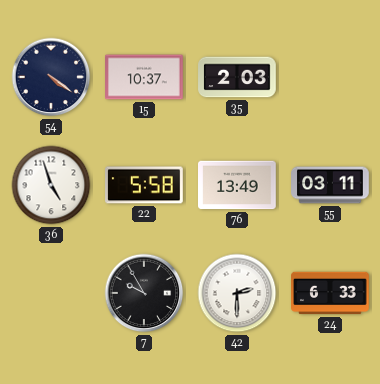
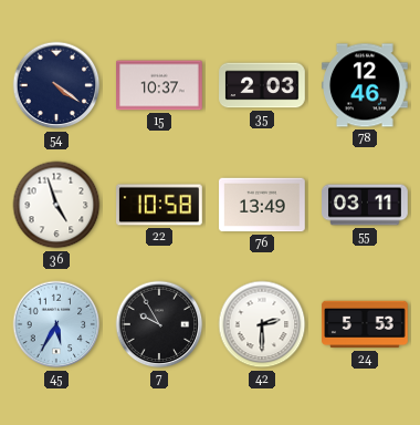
78: none -> 12:46
22: 5:58 -> 10:58
45: none -> 5:35
24: 6:33 -> 5:53
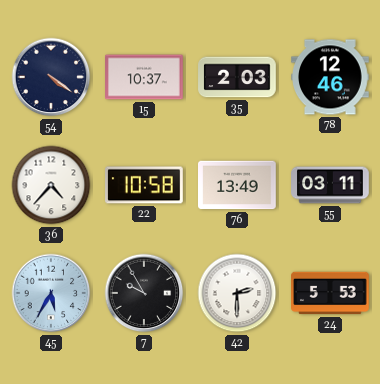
36: 4:57 -> 4:37
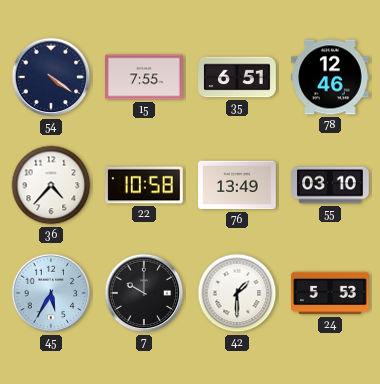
15: 10:37 -> 7:55
35: 2:03 -> 6:51
55: 03:11 -> 03:10
7: 9:55 -> 10:00
42: 2:30 -> 1:30
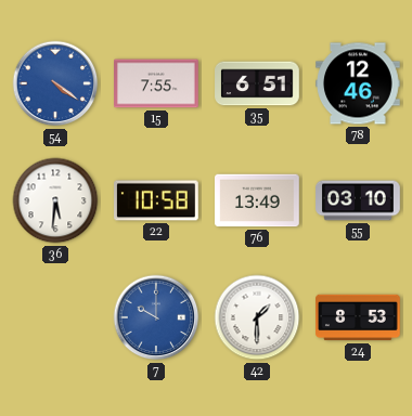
54 dial: navy -> blue
36: 4:37 -> 5:31
45: 5:35 -> none
7 dial: black -> blue
24: 5:53 -> 8:53
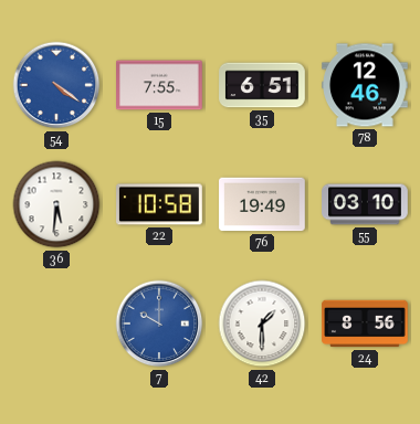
76: 13:49 -> 19:49
24: 8:53 -> 8:56
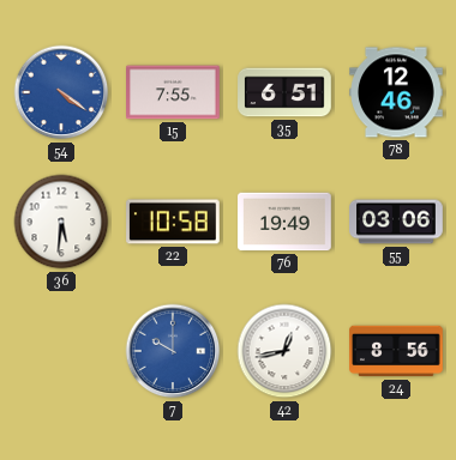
55: 03:10 -> 03:06
42: 1:30 -> 12:43
